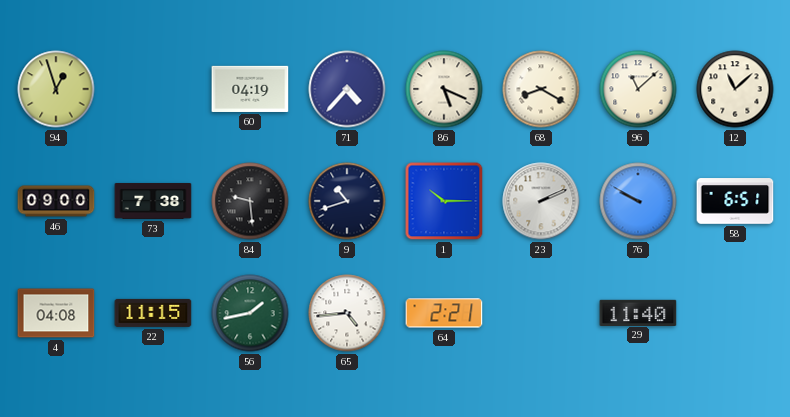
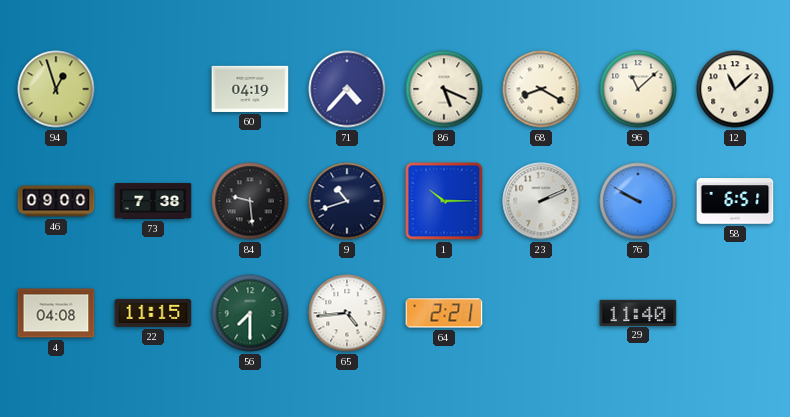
56: 1:43 -> 7:30
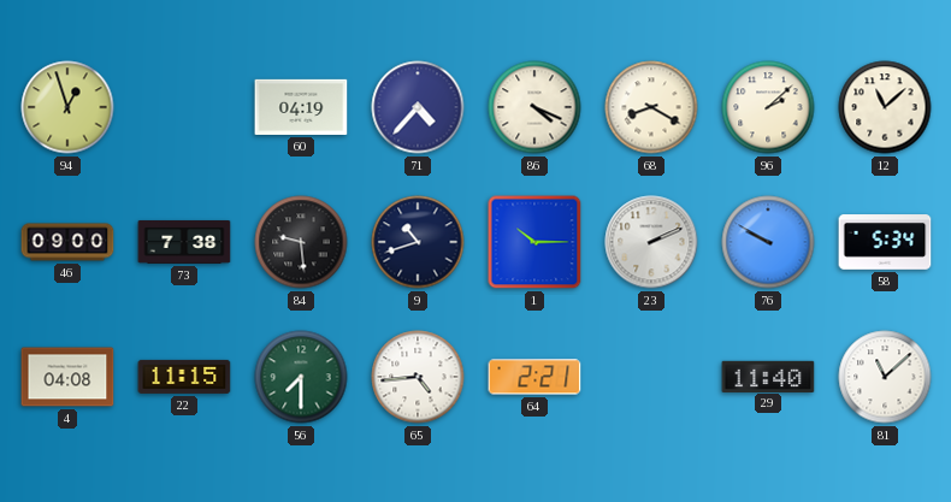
86: 5:19 -> 4:19
96: 11:08 -> 2:08
58: 6:51 -> 5:34
81: none -> 11:08
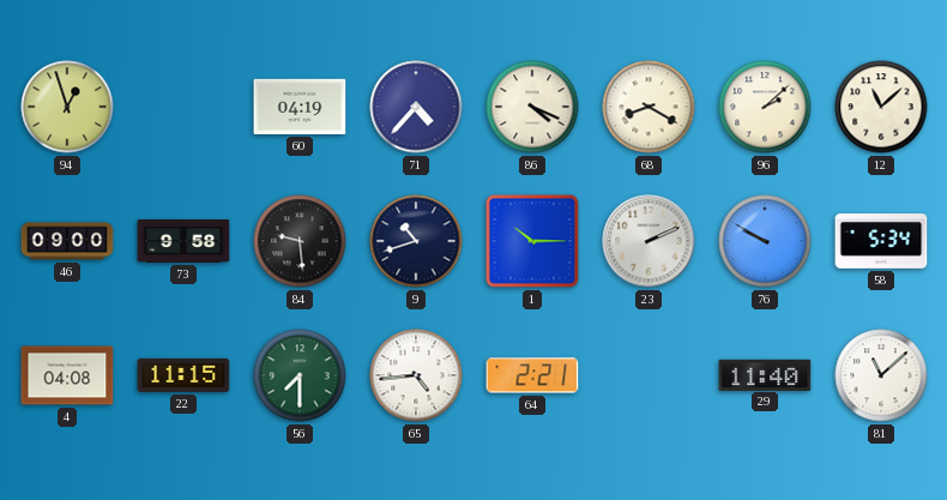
73: 7:38 -> 9:58
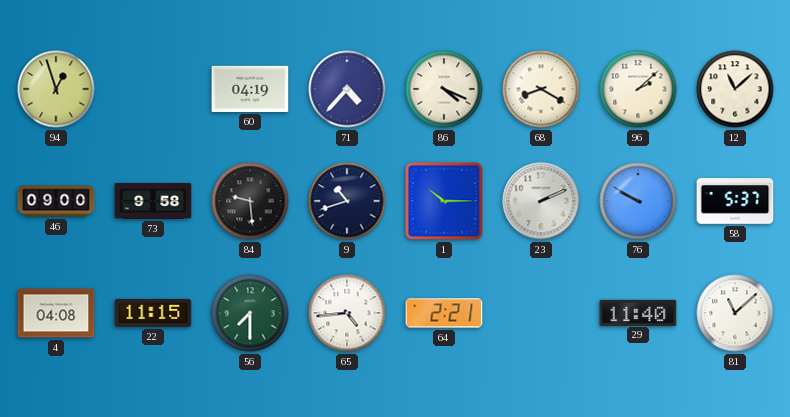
58: 5:34 -> 5:37
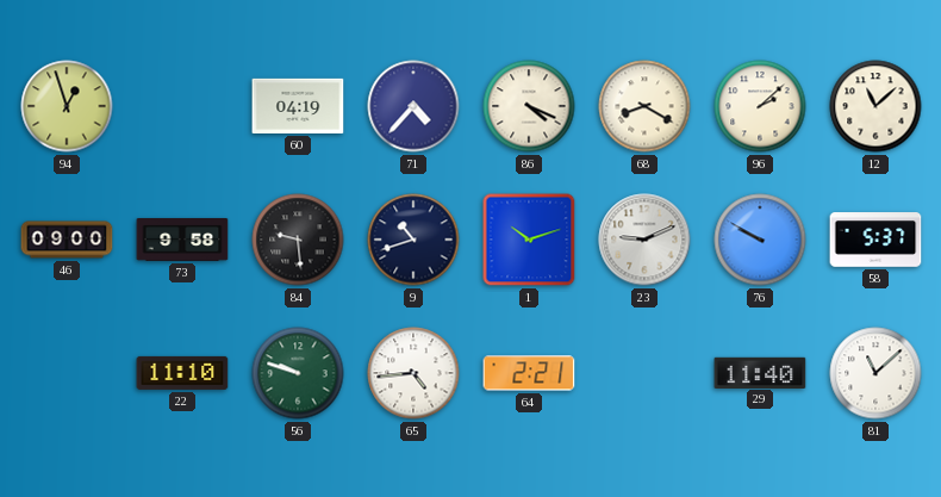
1: 10:15 -> 10:12
23: 2:11 -> 9:11
4: 04:08 -> none
22: 11:15 -> 11:10
56: 7:30 -> 9:48
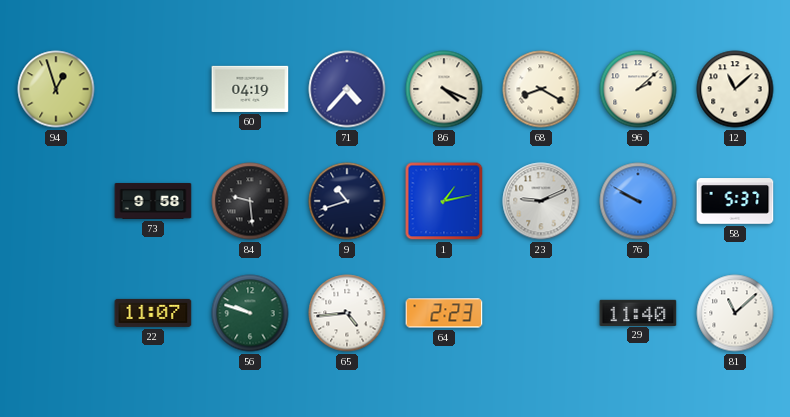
46: 09:00 -> none
1: 10:12 -> 1:13
22: 11:10 -> 11:07
64: 2:21 -> 2:23
